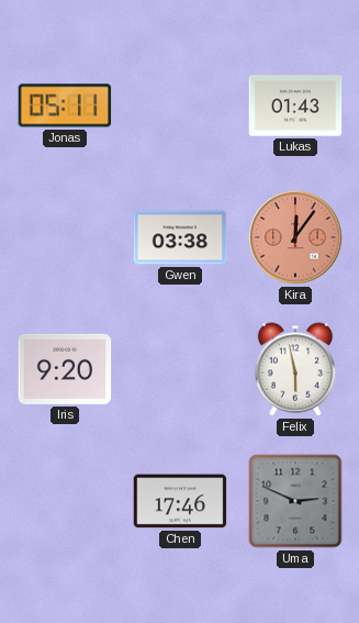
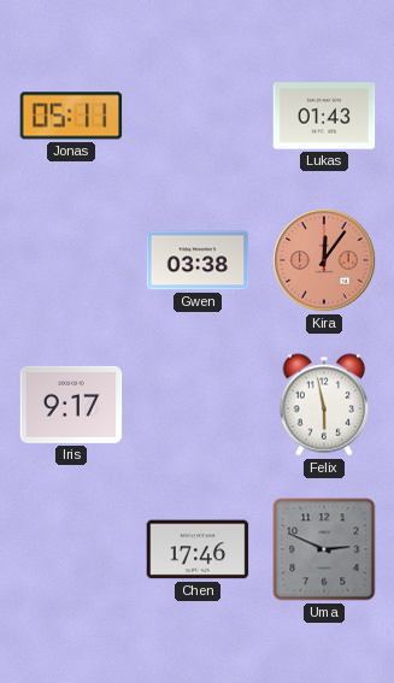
Iris: 9:20 -> 9:17
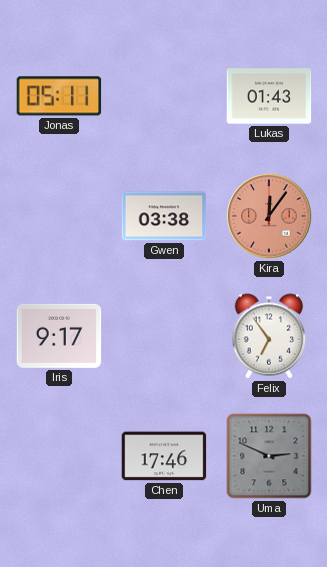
Felix: 5:58 -> 6:54
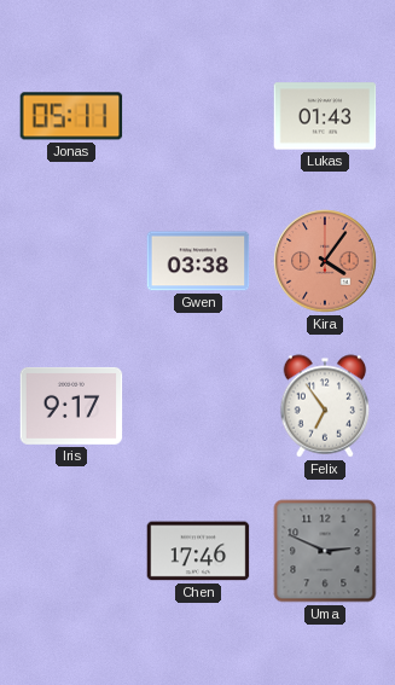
Kira: 12:06 -> 4:06
